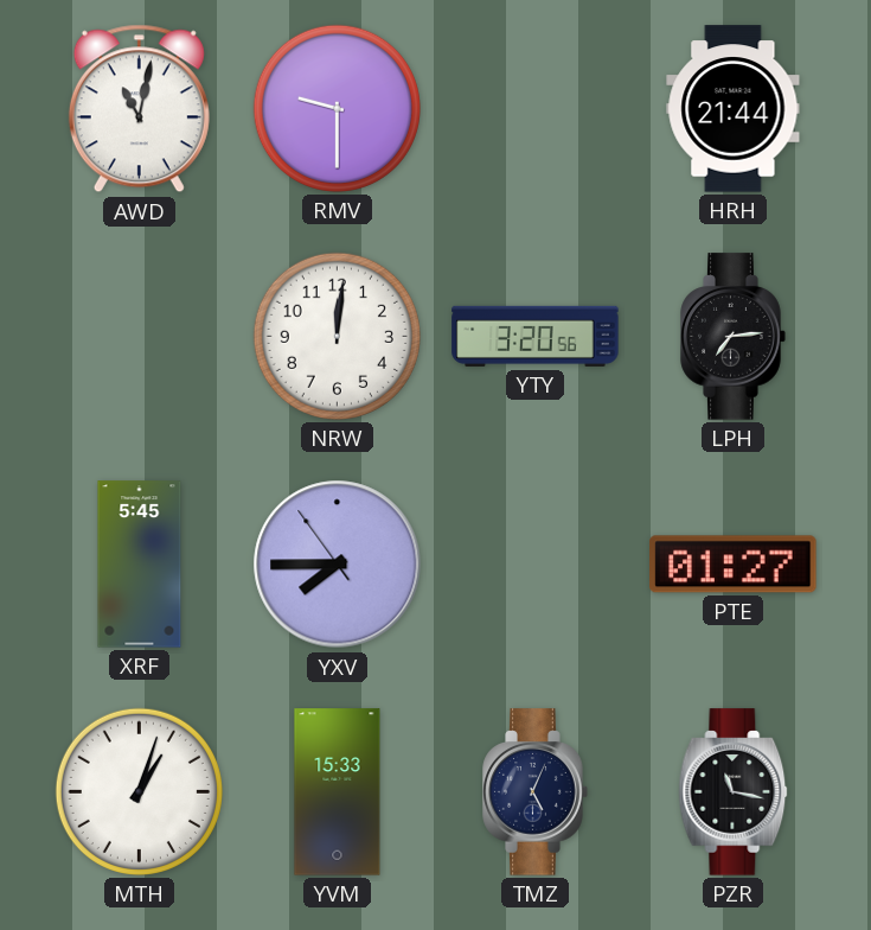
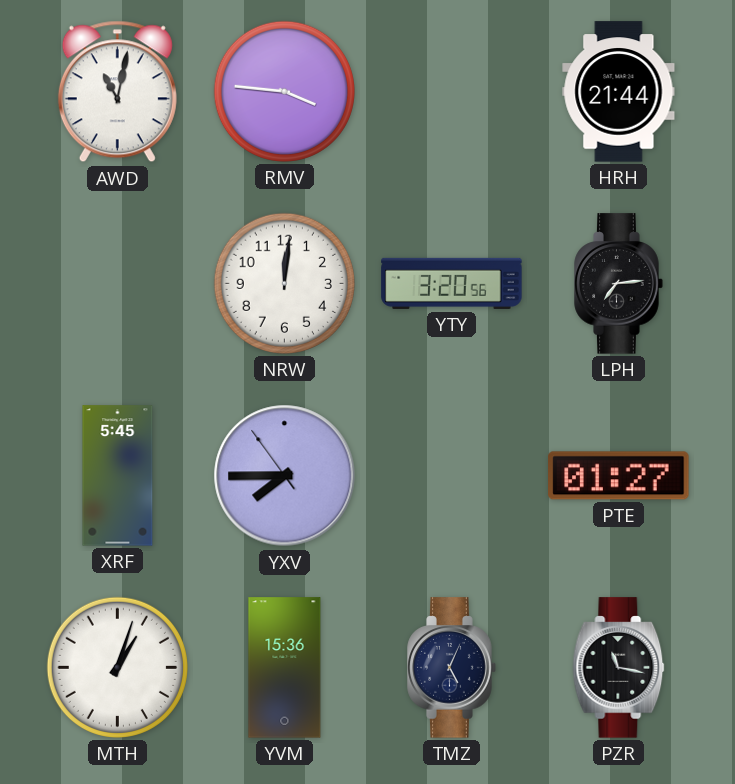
RMV: 9:30 -> 3:46
YVM: 15:33 -> 15:36
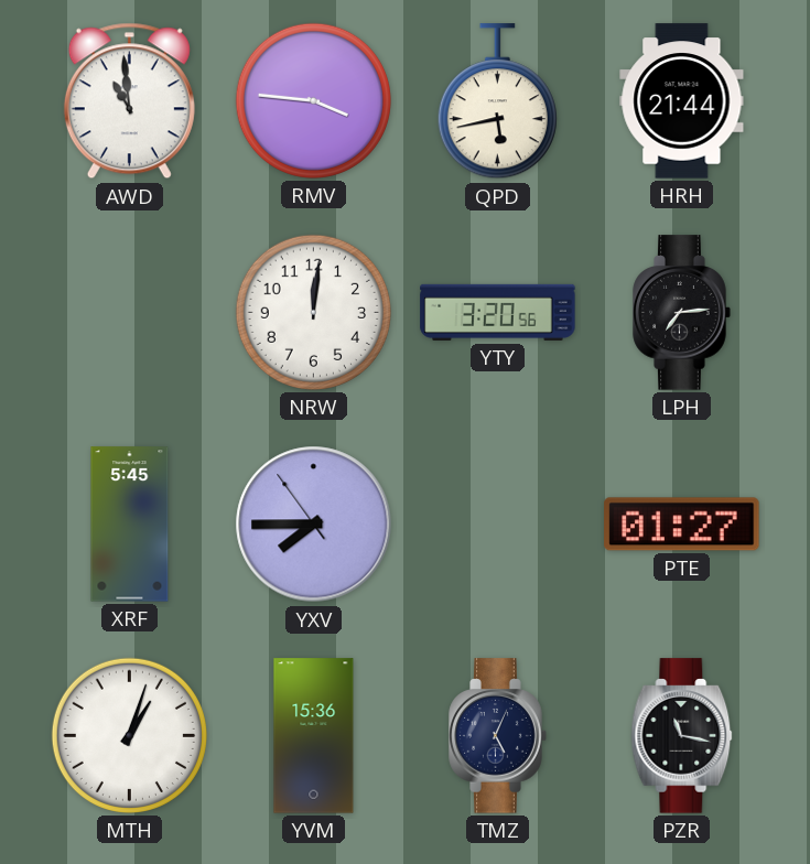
AWD: 11:02 -> 10:59
QPD: none -> 5:43
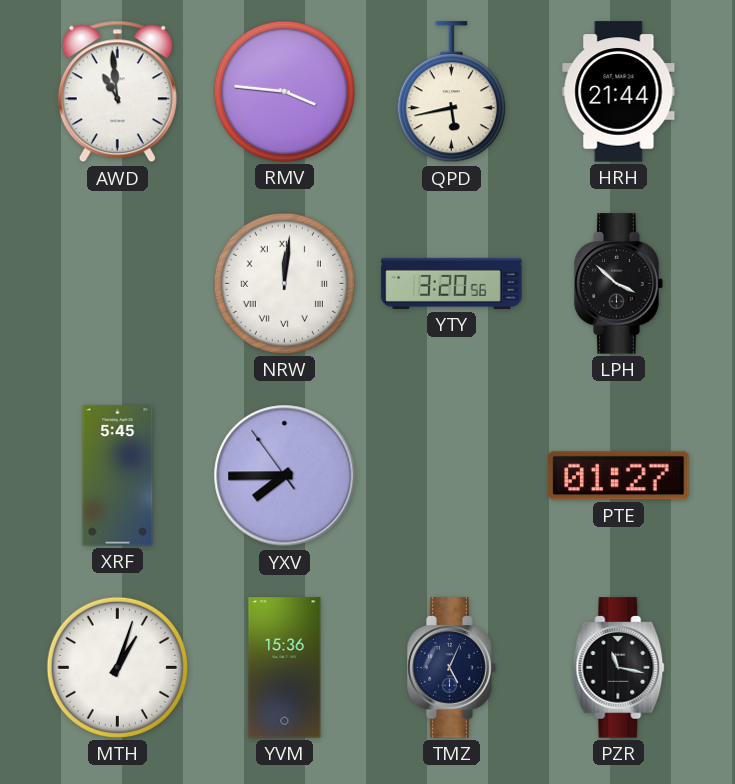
NRW numerals: Arabic -> Roman
LPH: 7:14 -> 3:52
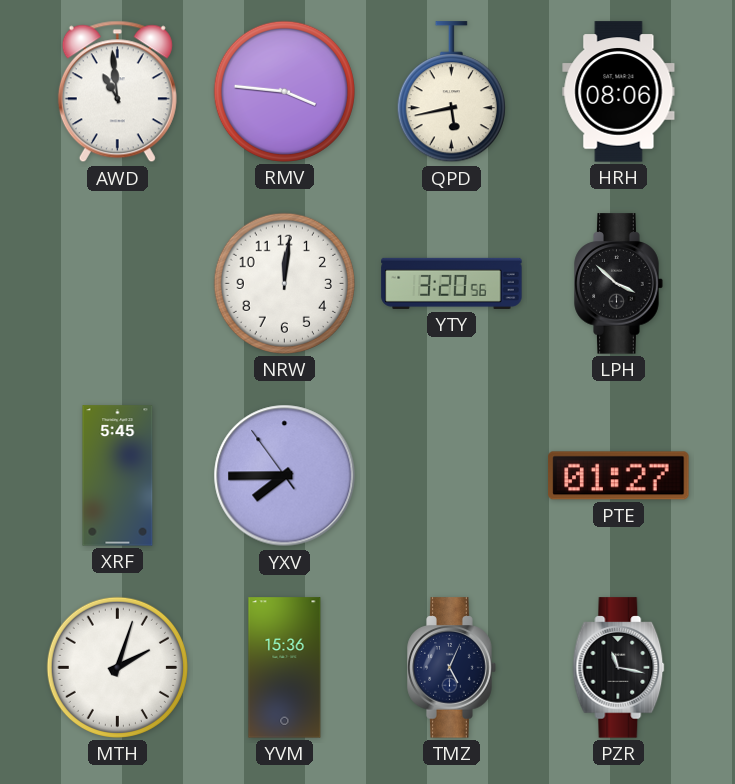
HRH: 21:44 -> 08:06
NRW numerals: Roman -> Arabic
MTH: 1:03 -> 2:03
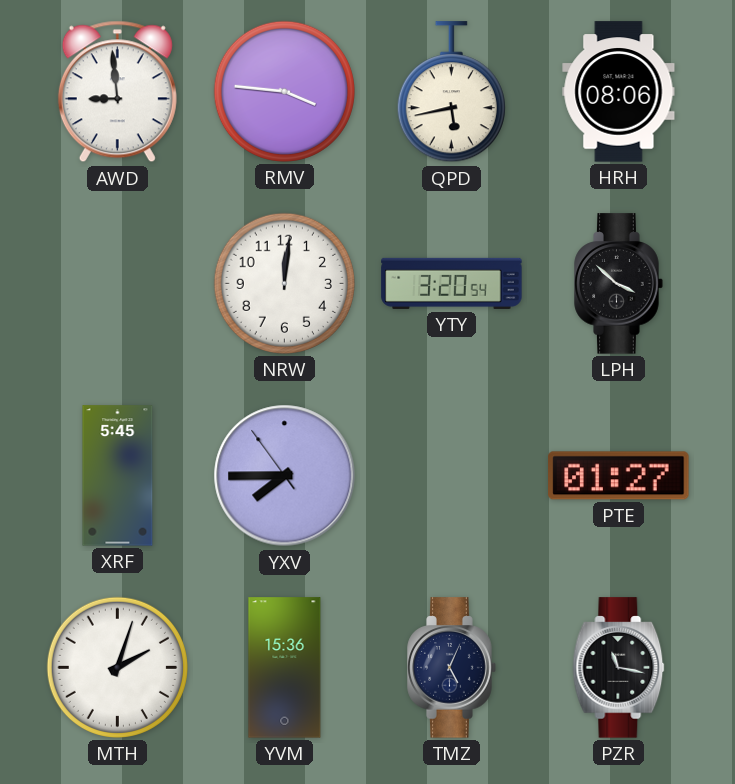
AWD: 10:59 -> 8:59
YTY: 3:20:56 -> 3:20:54
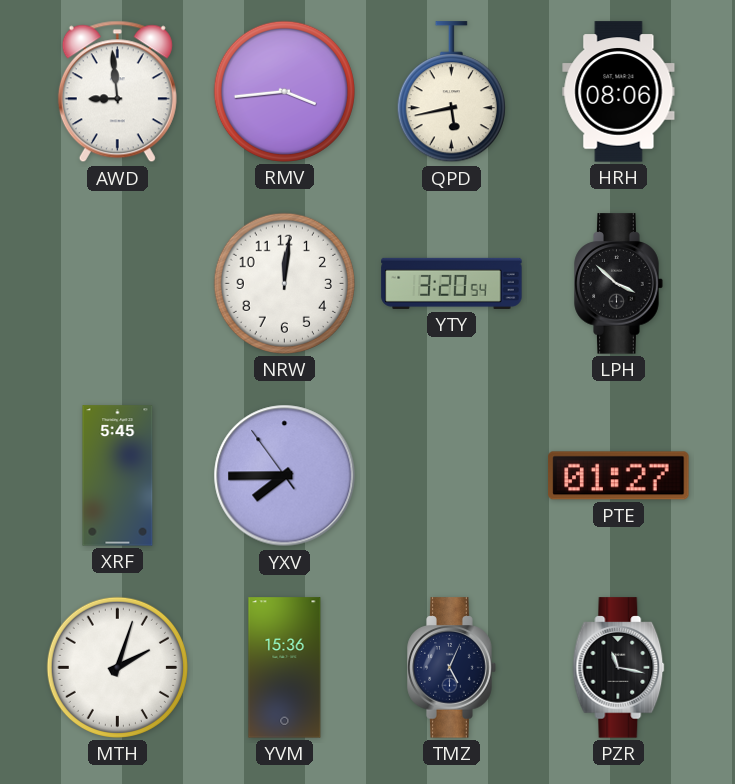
RMV: 3:46 -> 3:44
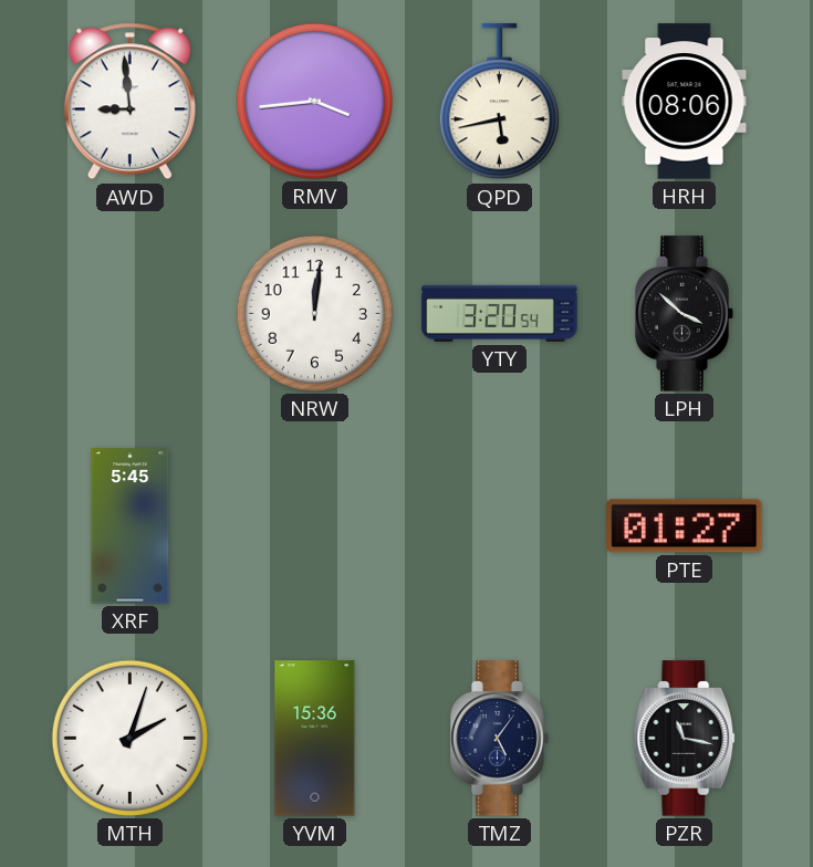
YXV: 7:44 -> none
TMZ: 5:04 -> 5:06
